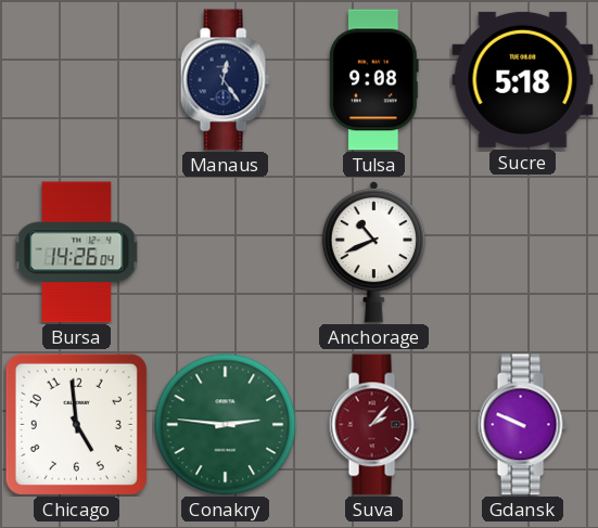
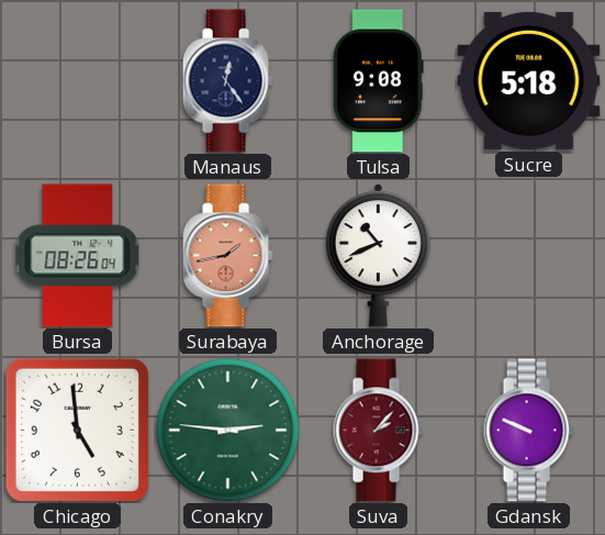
Bursa: 14:26 -> 08:26
Surabaya: none -> 1:43
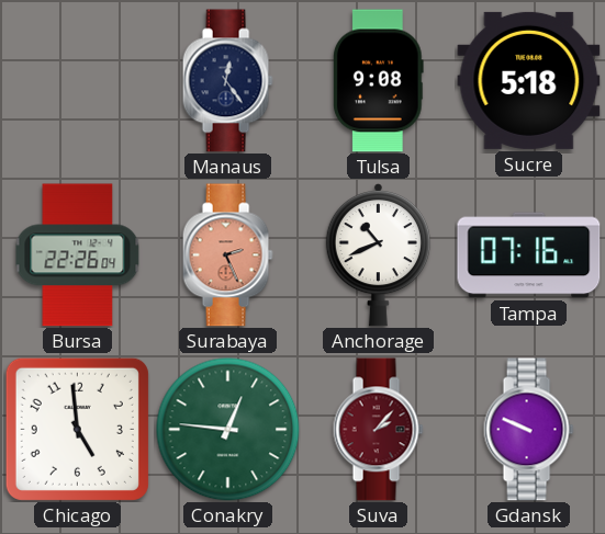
Bursa: 08:26 -> 22:26
Surabaya: 1:43 -> 2:26
Tampa: none -> 07:16
Conakry: 2:46 -> 12:46
